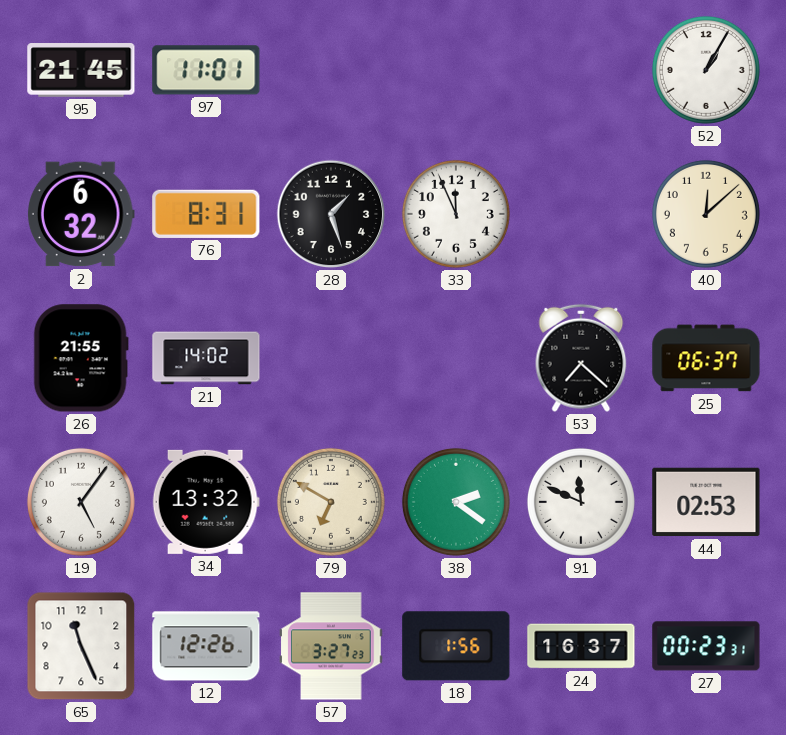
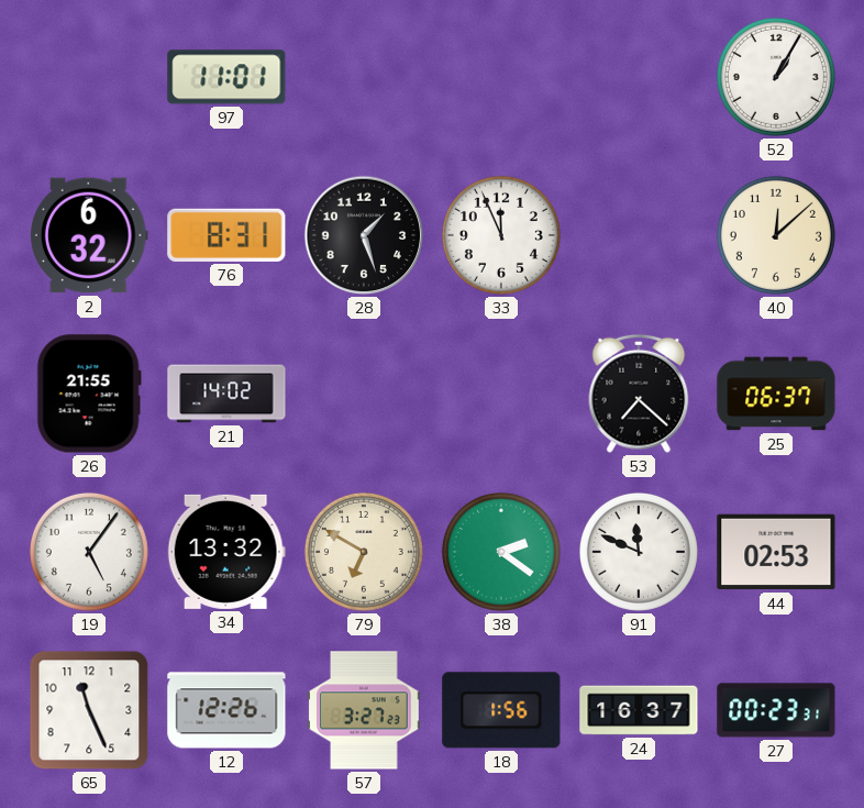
95: 21:45 -> none
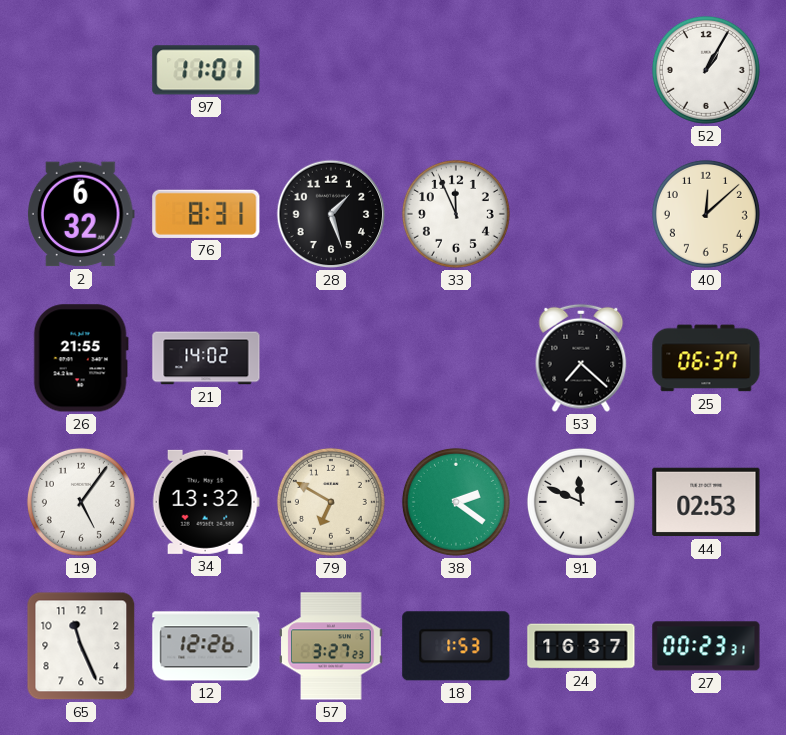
18: 1:56 -> 1:53
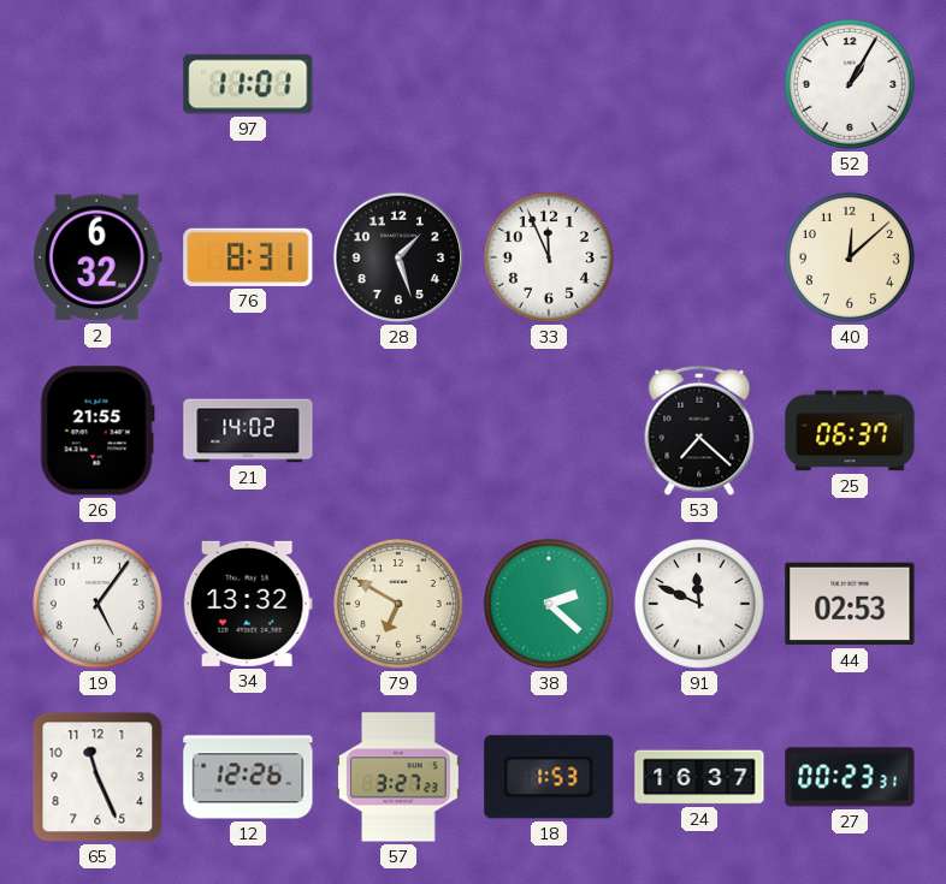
38: 2:21 -> 2:22
